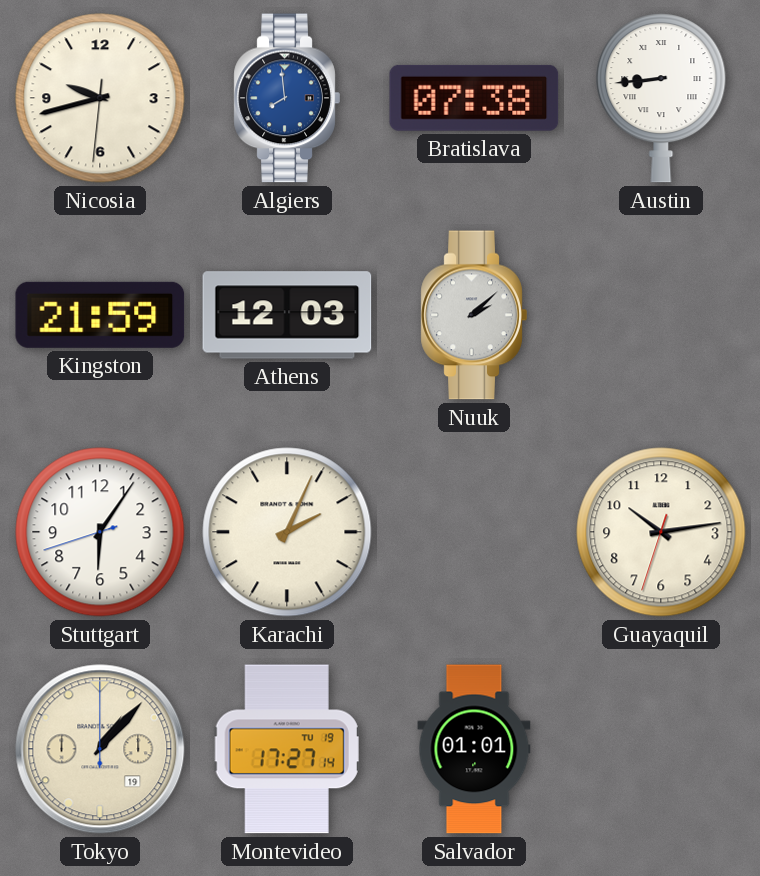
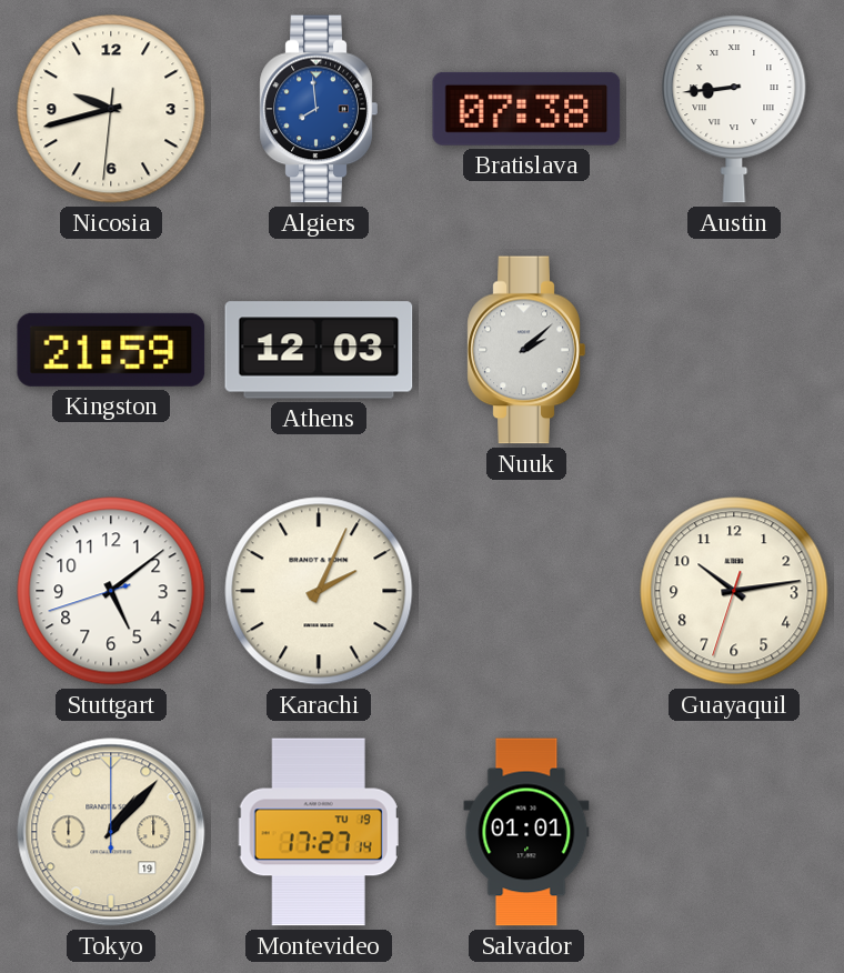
Stuttgart: 6:05 -> 5:08
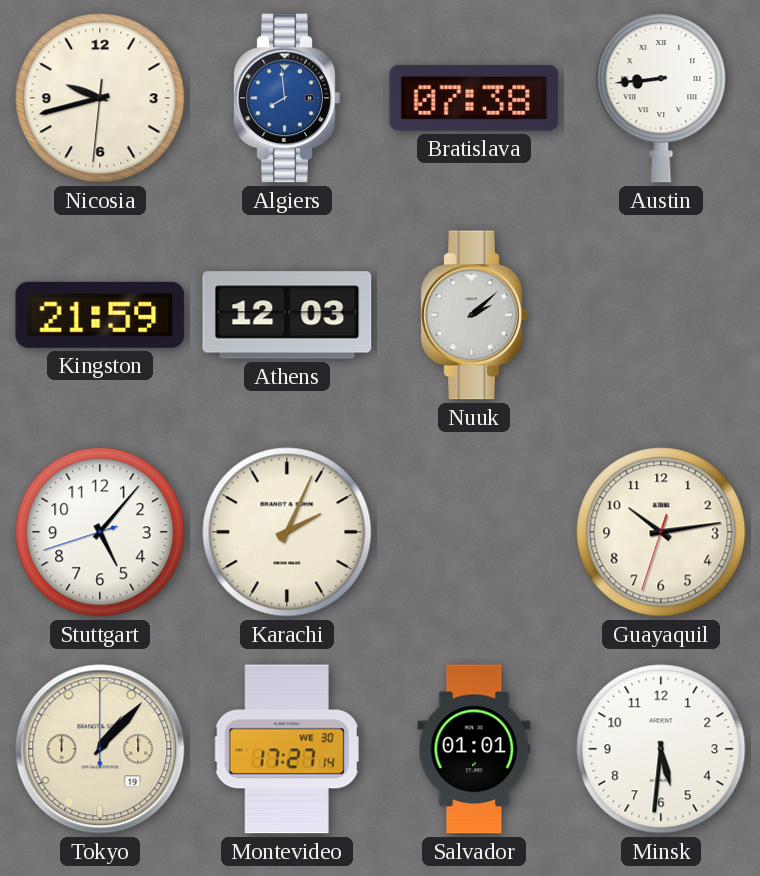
Stuttgart: 5:08 -> 5:06
Montevideo date: TU 19 -> WE 30
Minsk: none -> 5:31
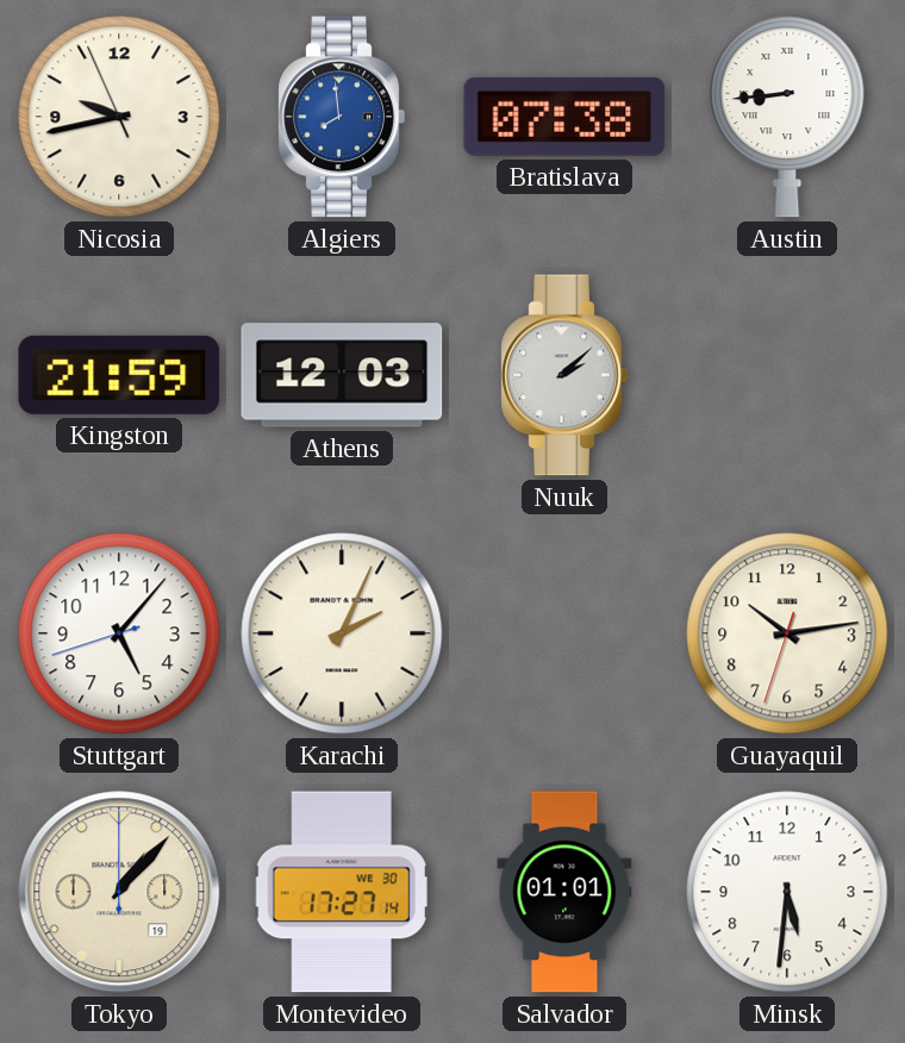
Nicosia: 9:42:31 -> 9:42:56
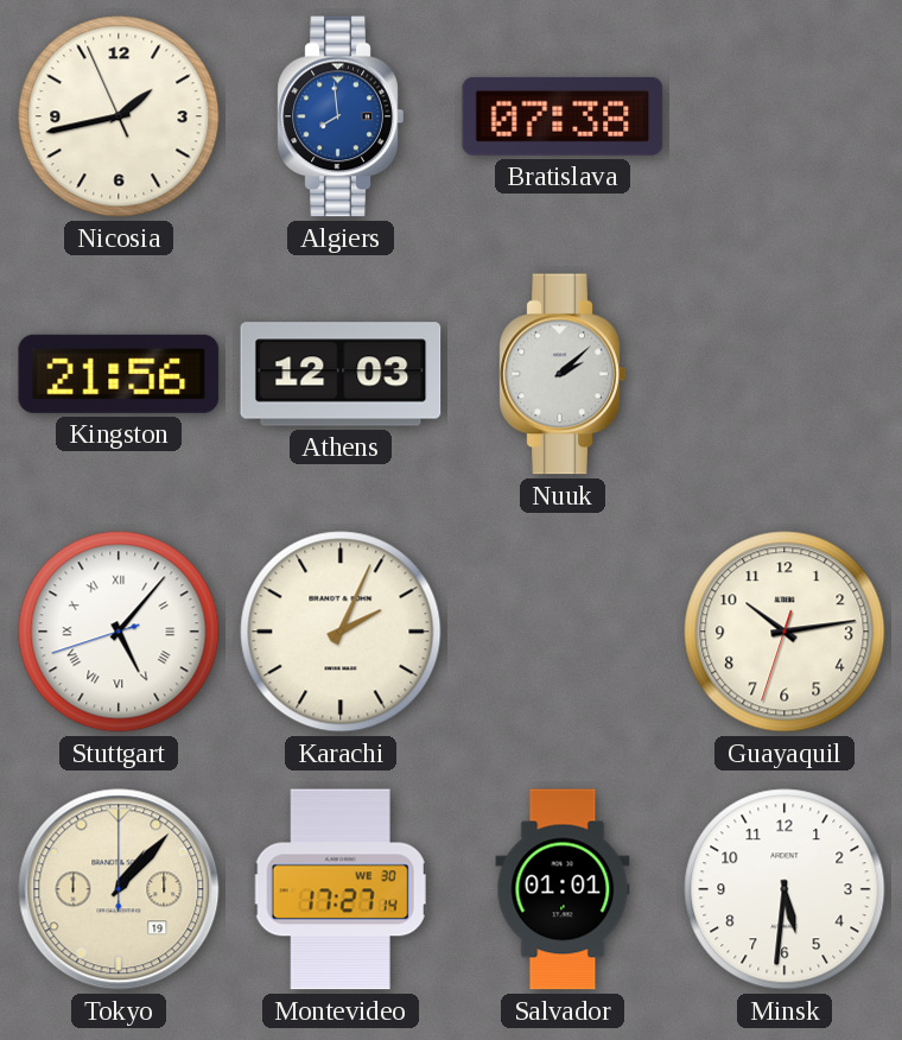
Nicosia: 9:42 -> 1:42
Austin: 8:44 -> none
Kingston: 21:59 -> 21:56
Stuttgart numerals: Arabic -> Roman
